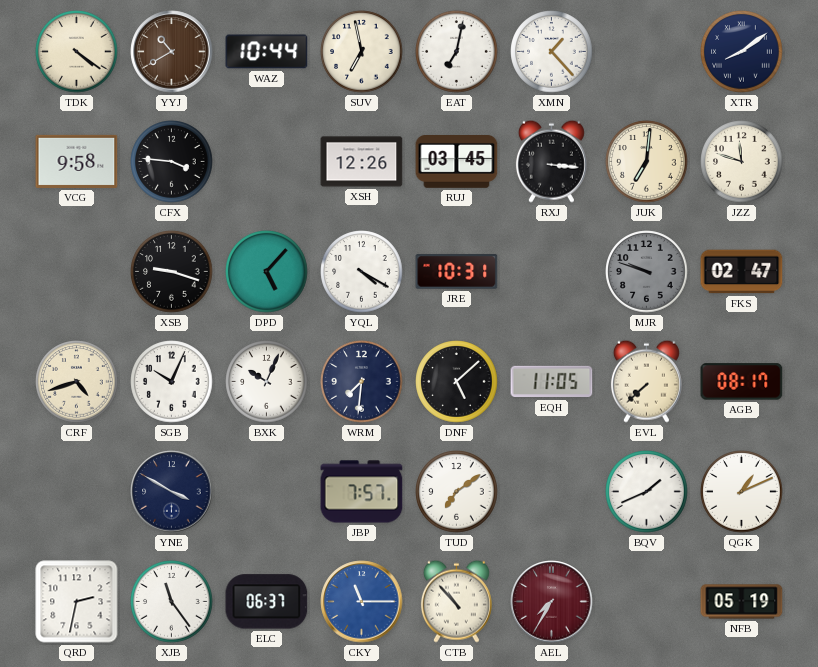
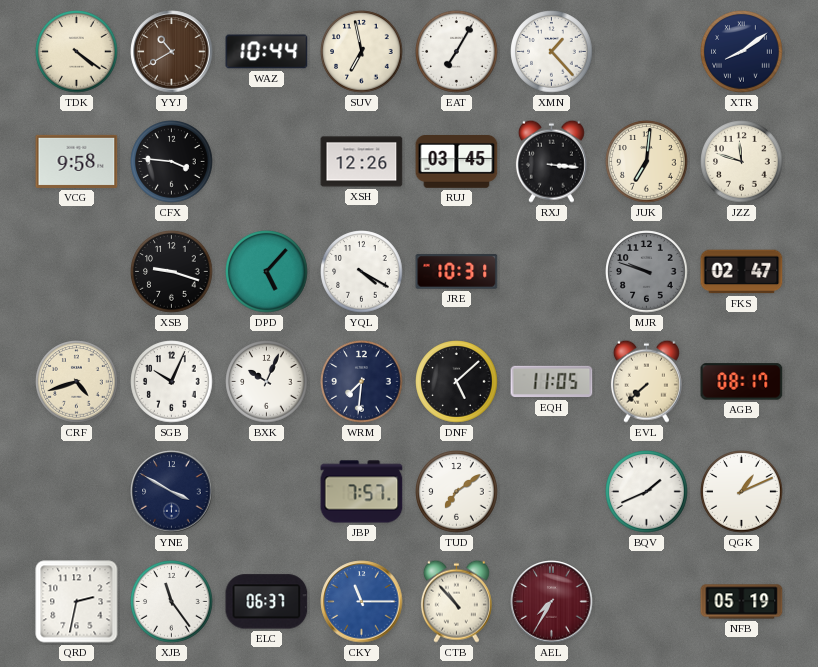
EAT: 7:02 -> 7:05
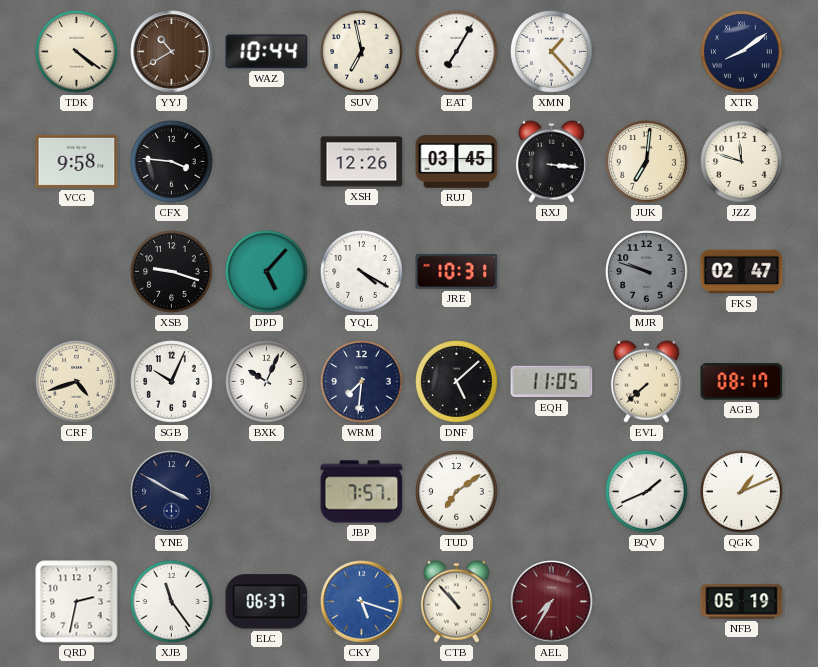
CKY: 11:15 -> 5:18
